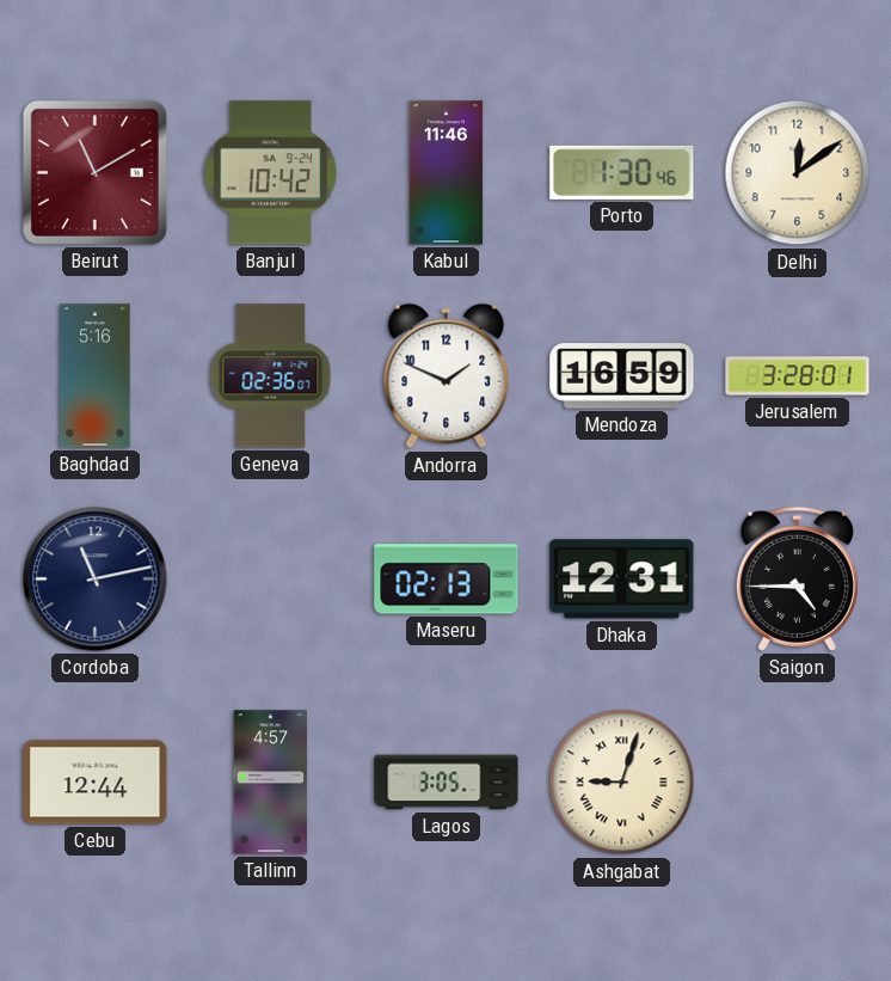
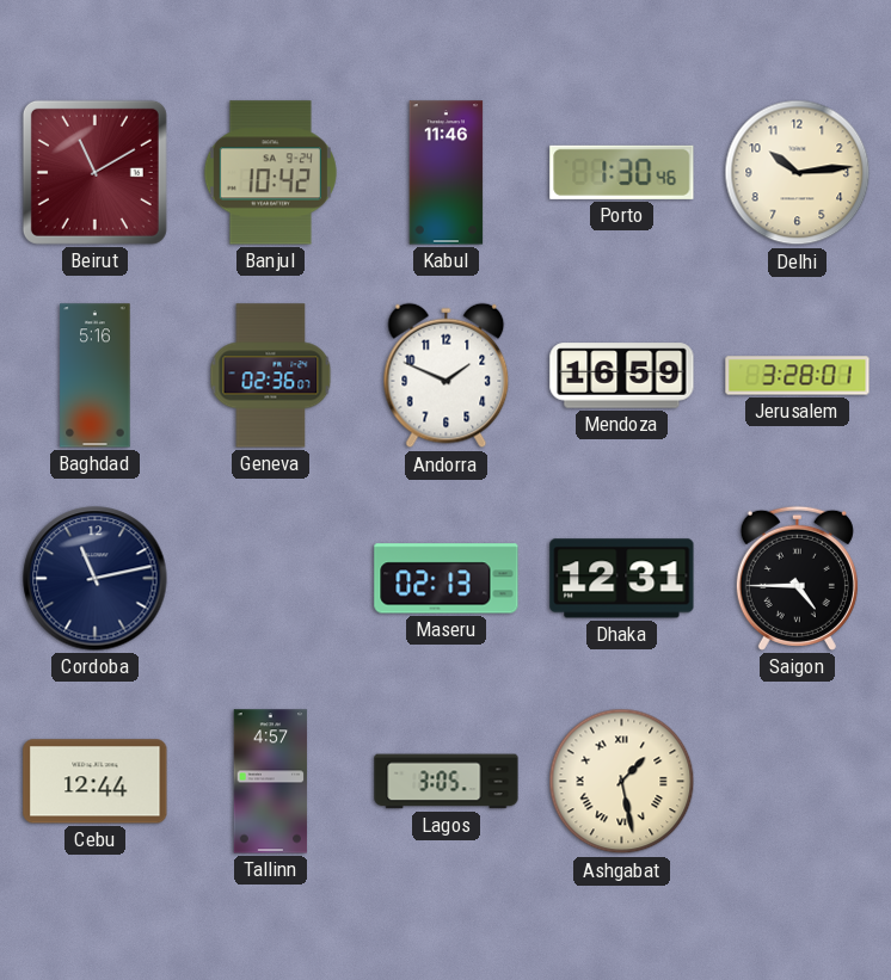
Delhi: 12:09 -> 10:14
Ashgabat: 9:03 -> 1:28
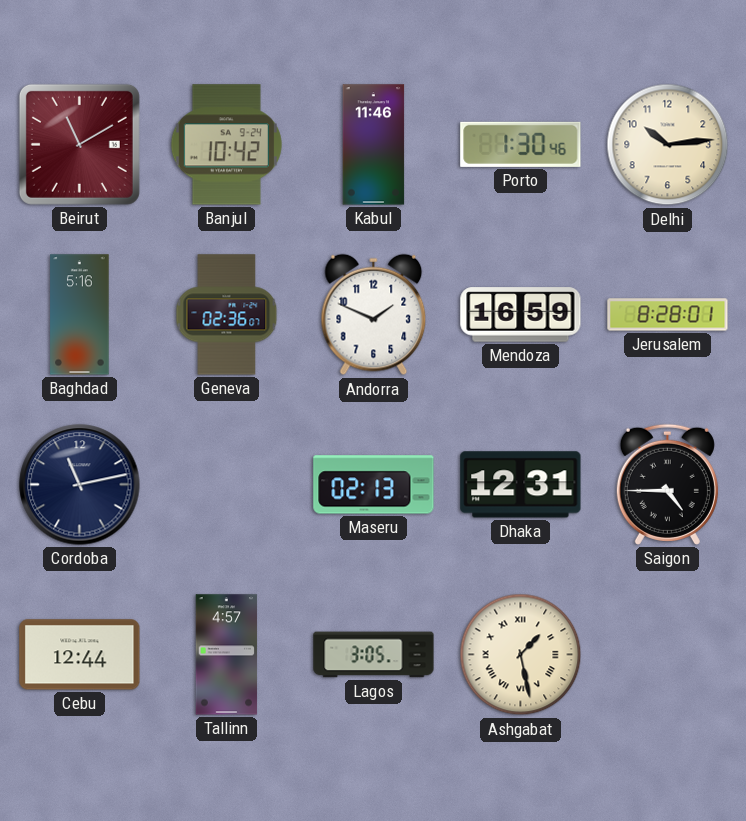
Jerusalem: 3:28 -> 8:28
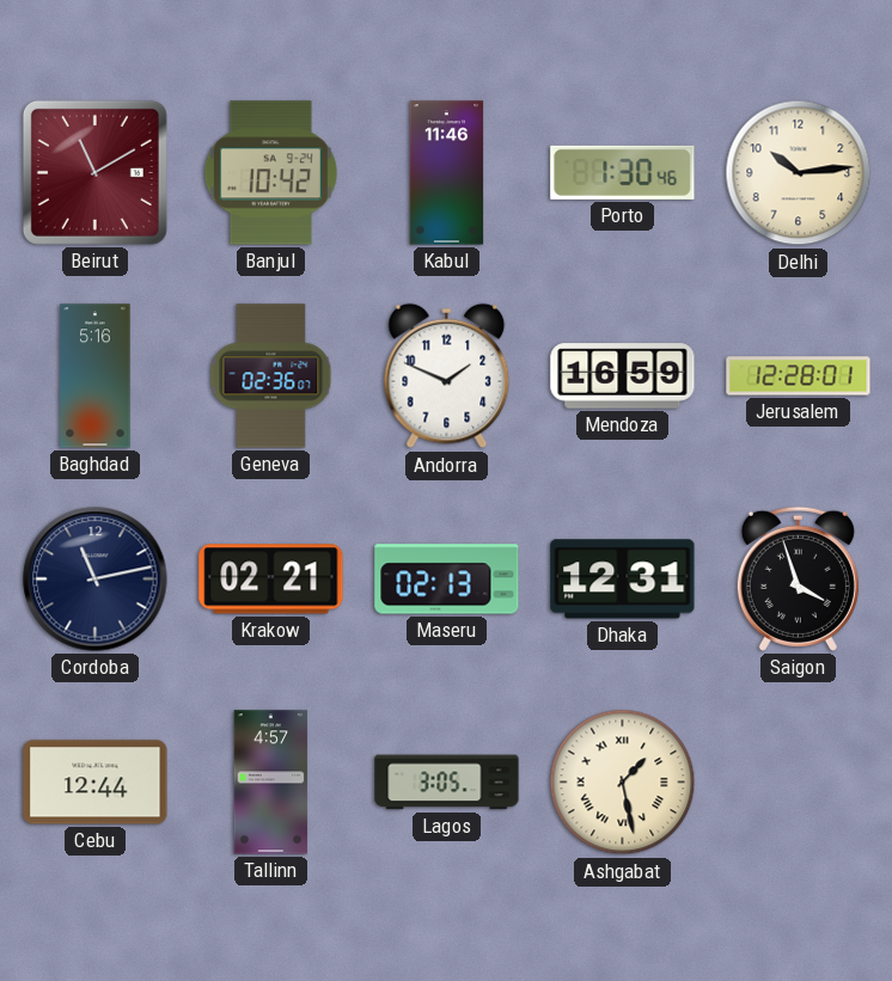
Jerusalem: 8:28 -> 12:28
Krakow: none -> 02:21
Saigon: 4:45 -> 3:57
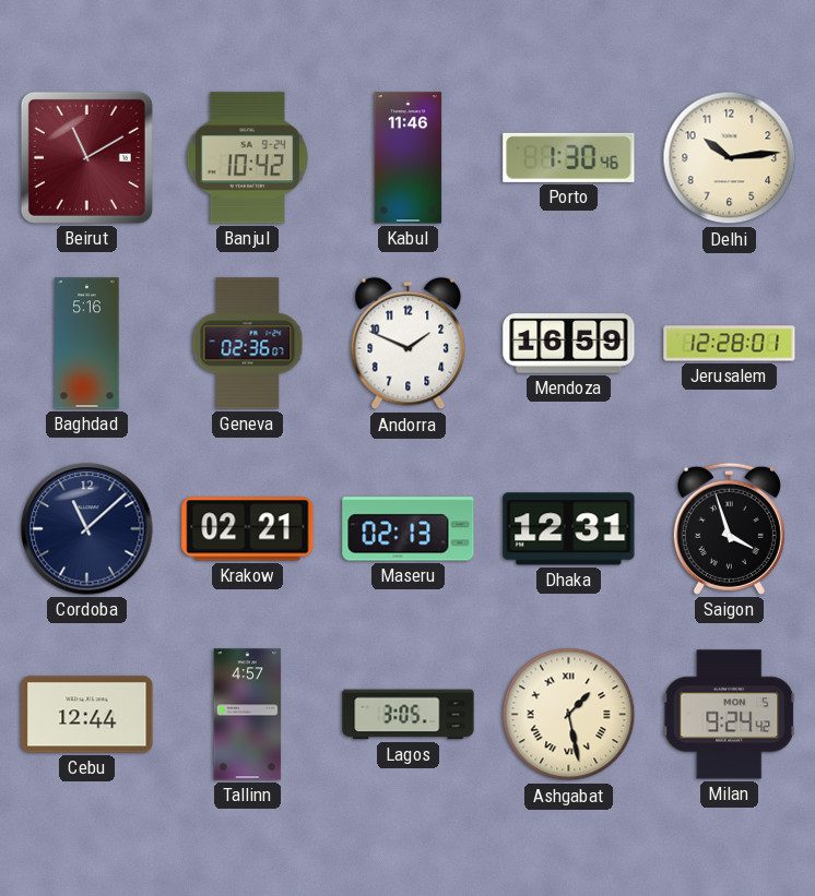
Cordoba: 11:13 -> 11:08
Milan: none -> 9:24
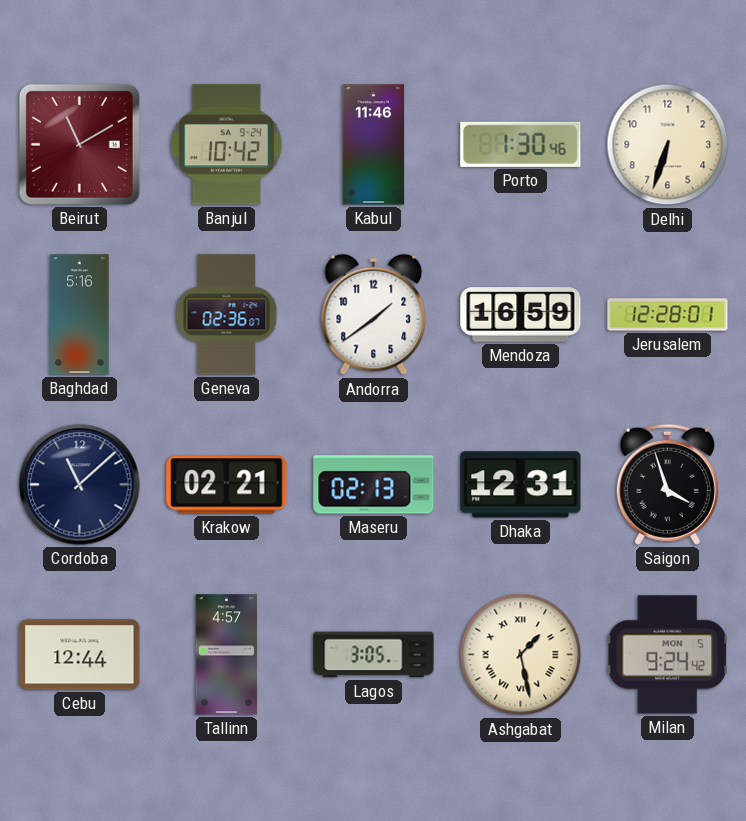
Delhi: 10:14 -> 6:33
Andorra: 1:49 -> 1:39
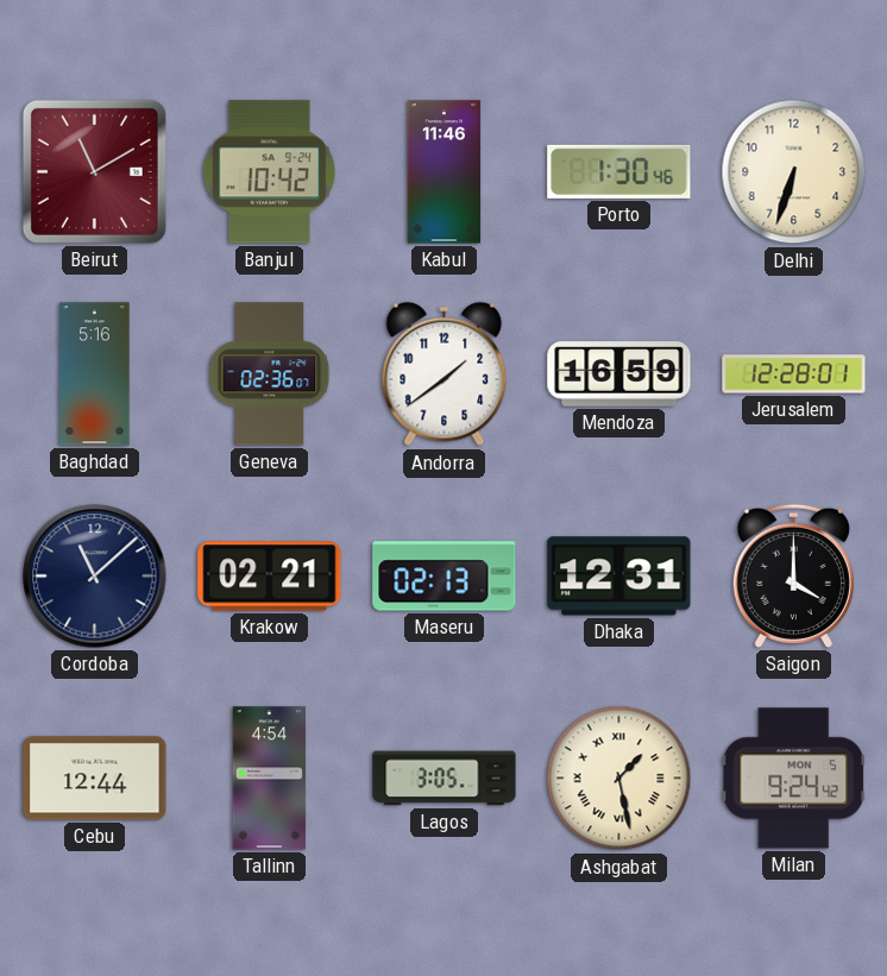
Saigon: 3:57 -> 4:00
Tallinn: 4:57 -> 4:54
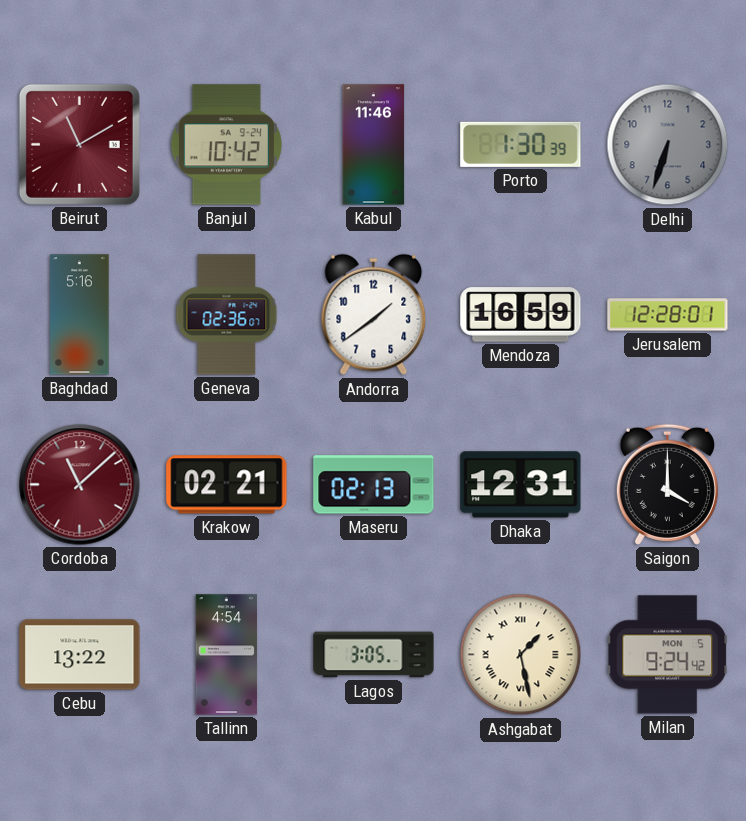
Porto: 1:30:46 -> 1:30:39
Delhi dial: cream -> grey
Cordoba dial: navy -> burgundy
Cebu: 12:44 -> 13:22
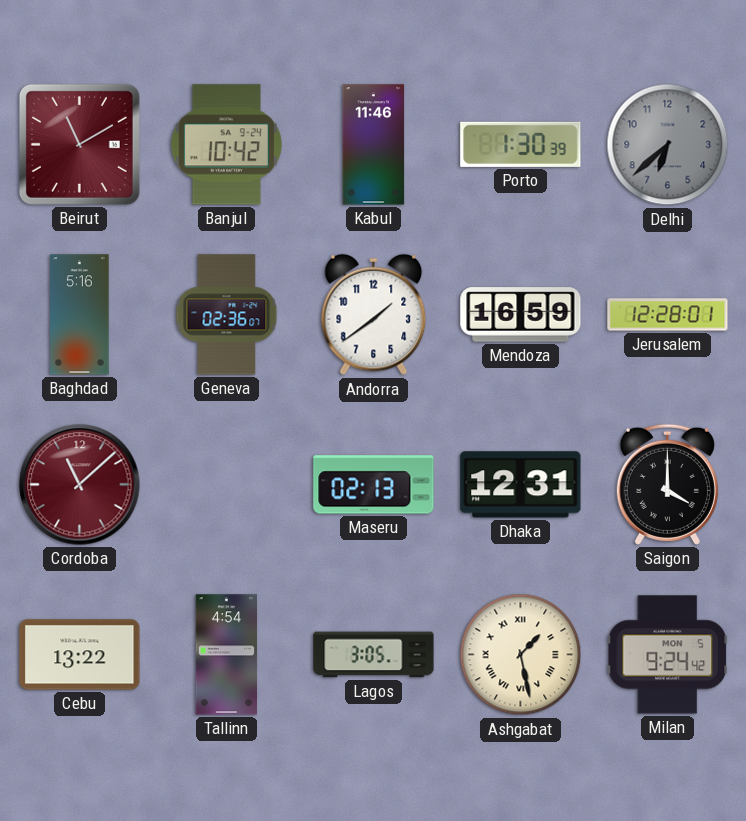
Delhi: 6:33 -> 6:38
Krakow: 02:21 -> none
